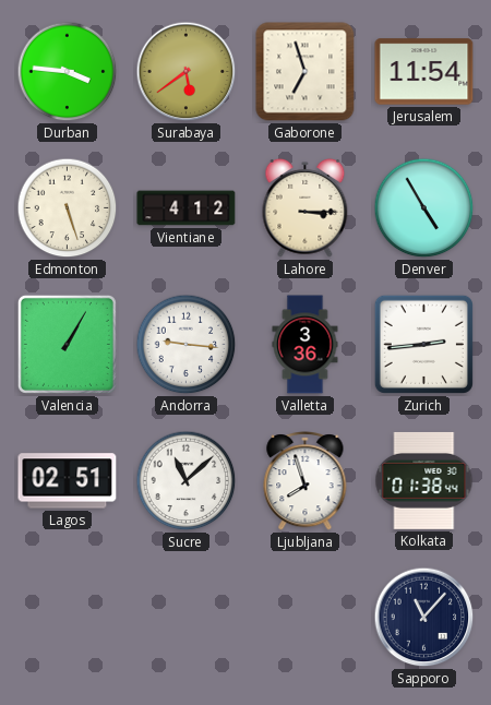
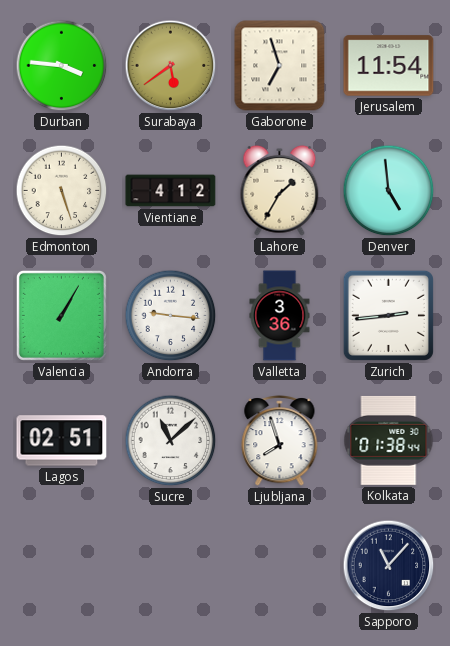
Lahore: 3:15 -> 1:35
Denver: 4:55 -> 4:59
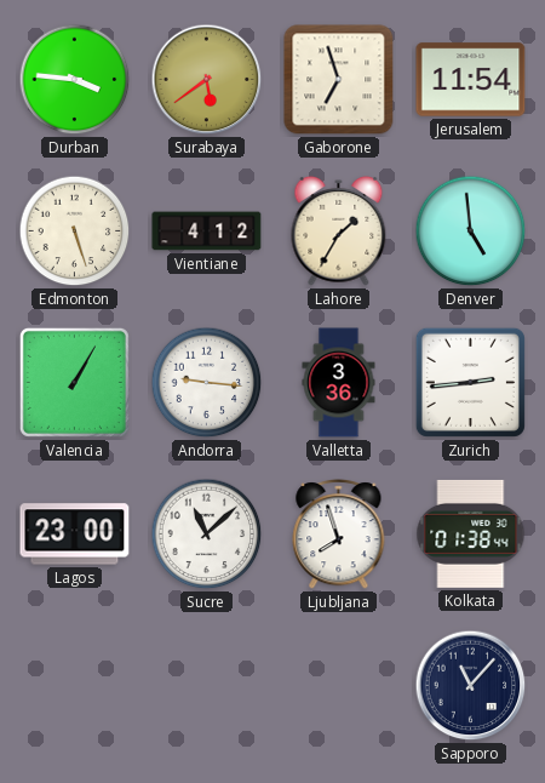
Lagos: 02:51 -> 23:00
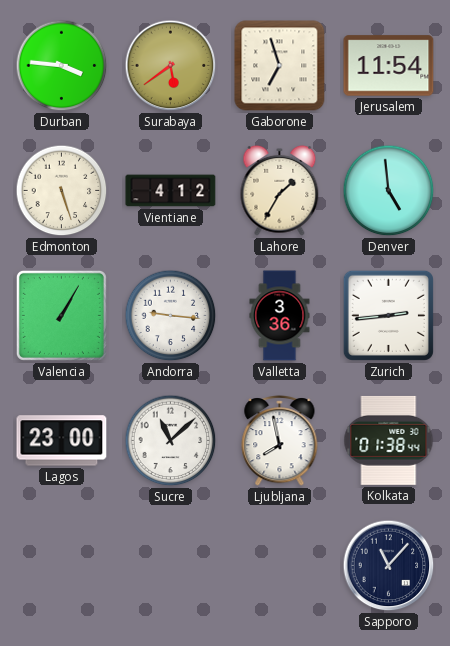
Ljubljana: 7:57 -> 7:58
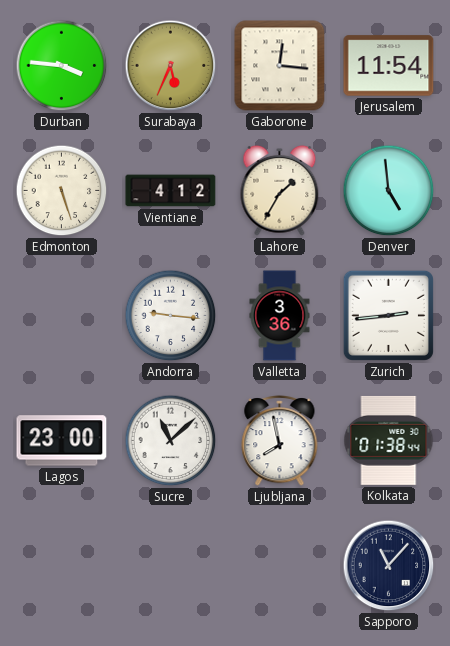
Surabaya: 5:39 -> 5:34
Gaborone: 6:57 -> 12:16
Valencia: 1:05 -> none
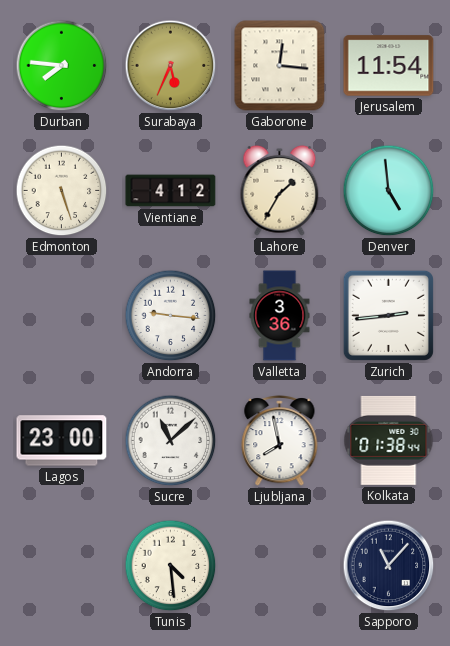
Durban: 3:46 -> 7:46
Tunis: none -> 4:29
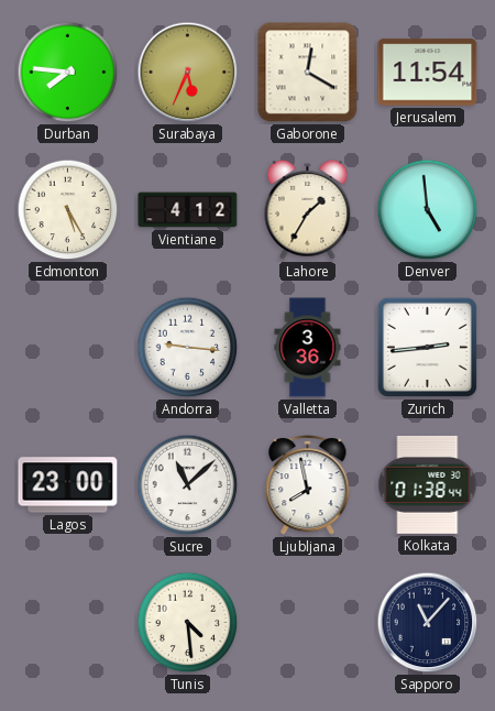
Gaborone: 12:16 -> 12:20
Edmonton: 5:27 -> 5:25
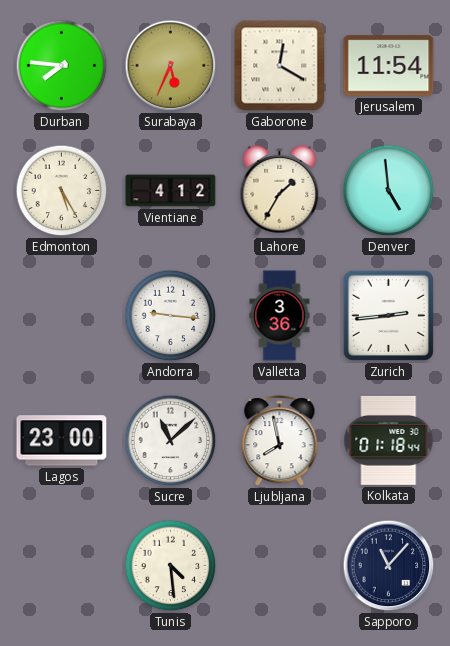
Kolkata: 01:38 -> 01:18
